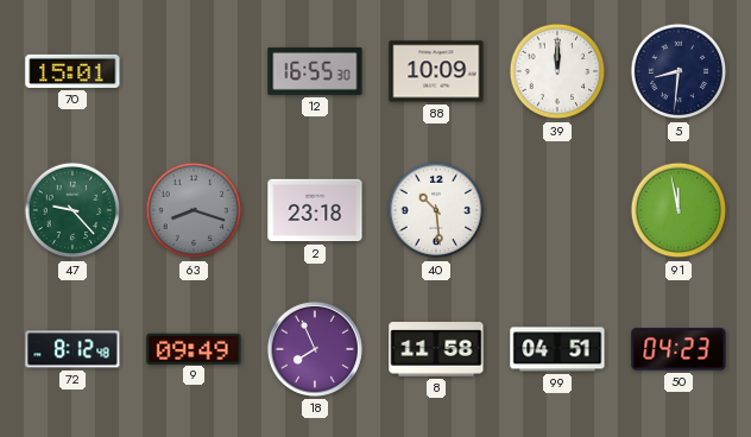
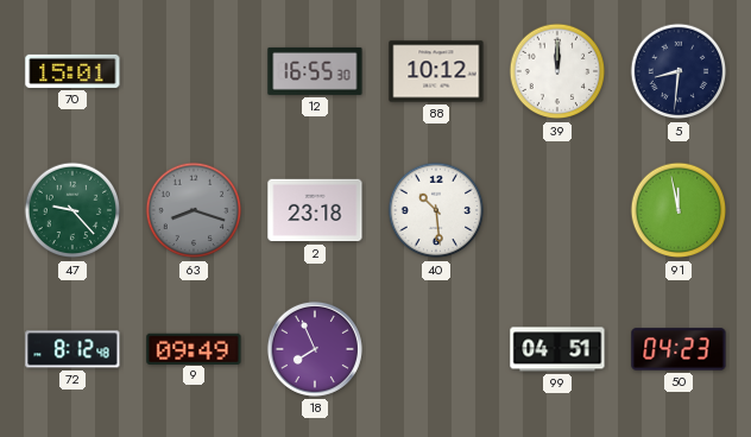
88: 10:09 -> 10:12
8: 11:58 -> none
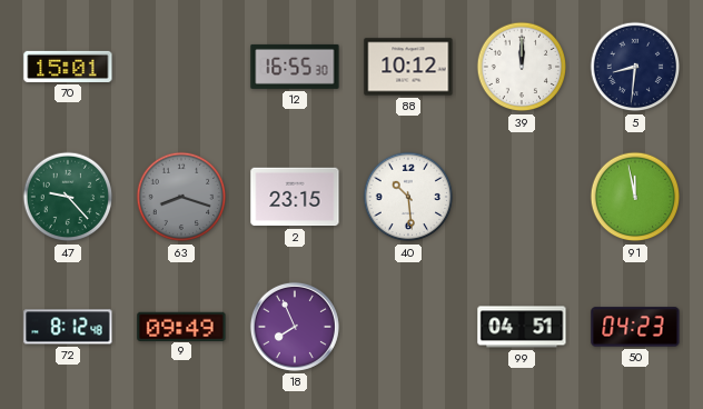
2: 23:18 -> 23:15
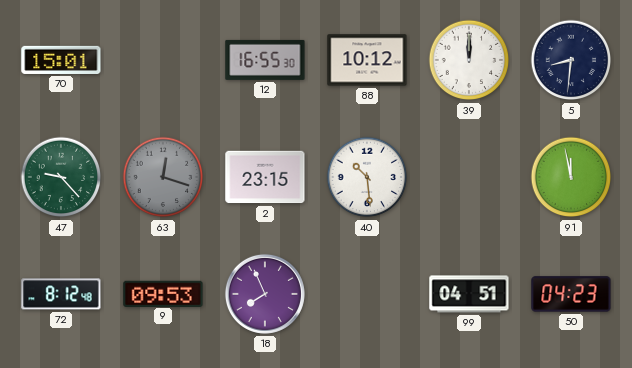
63: 8:18 -> 12:18
9: 09:49 -> 09:53
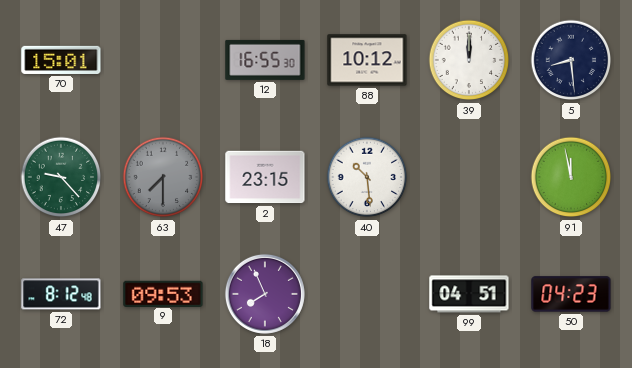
5: 8:31 -> 8:29
63: 12:18 -> 7:30
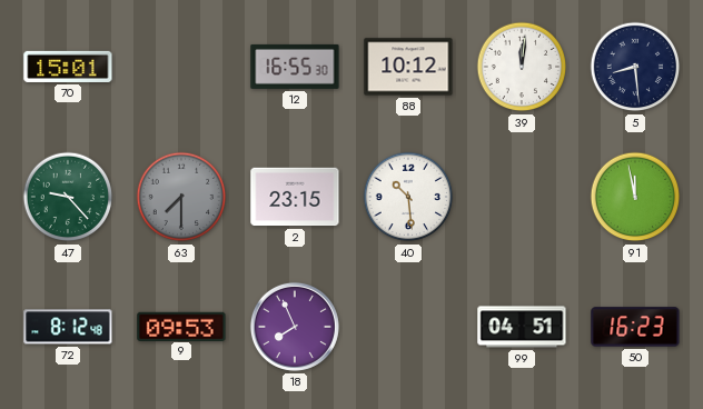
39: 12:00 -> 12:01
50: 04:23 -> 16:23
